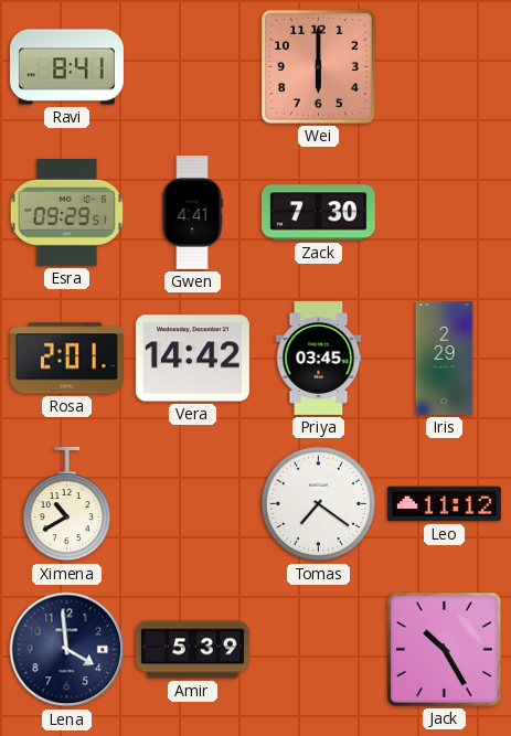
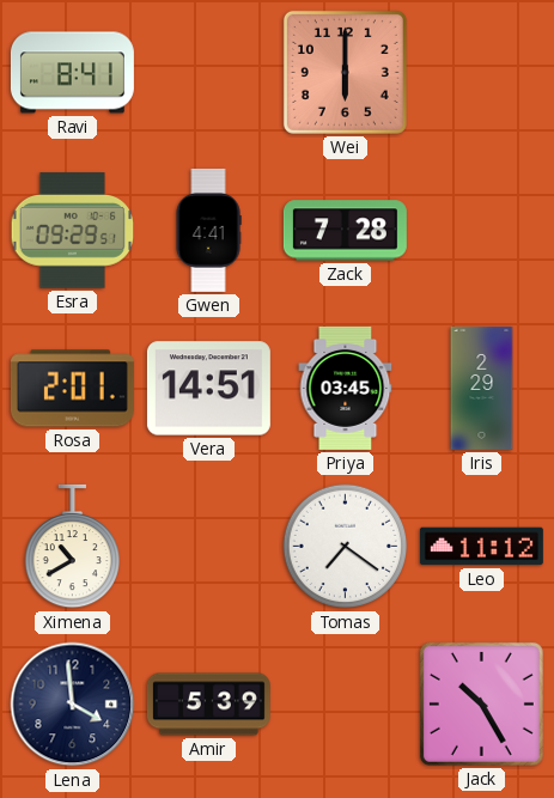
Zack: 7:30 -> 7:28
Vera: 14:42 -> 14:51
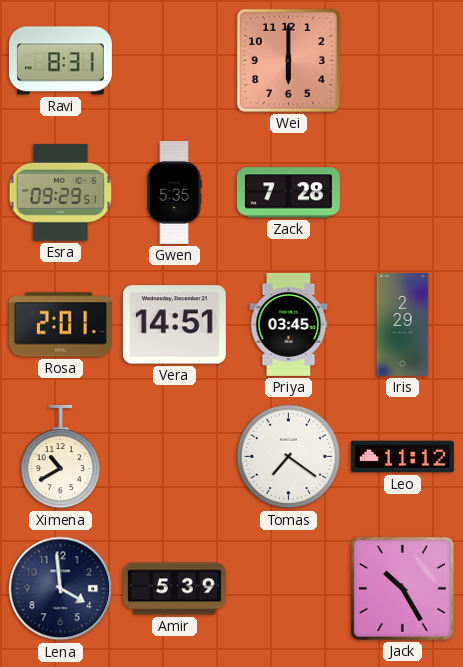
Ravi: 8:41 -> 8:31
Gwen: 4:41 -> 5:35
